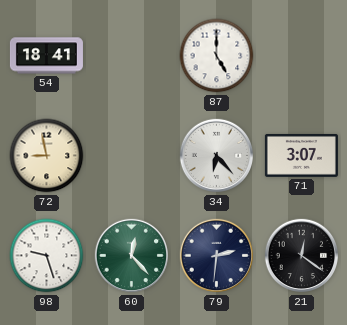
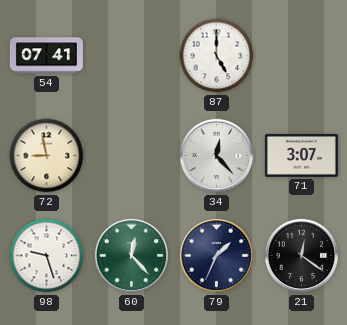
54: 18:41 -> 07:41
34: 6:23 -> 12:23
79: 2:31 -> 1:34
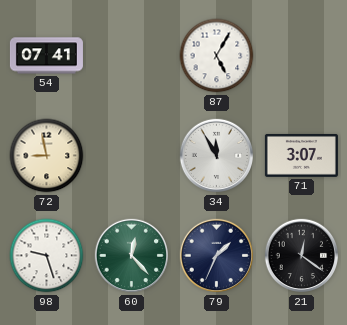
87: 5:00 -> 5:05
34: 12:23 -> 11:55
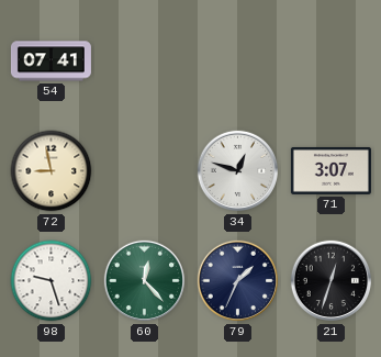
87: 5:05 -> none
34: 11:55 -> 12:48
21: 12:21 -> 12:33
